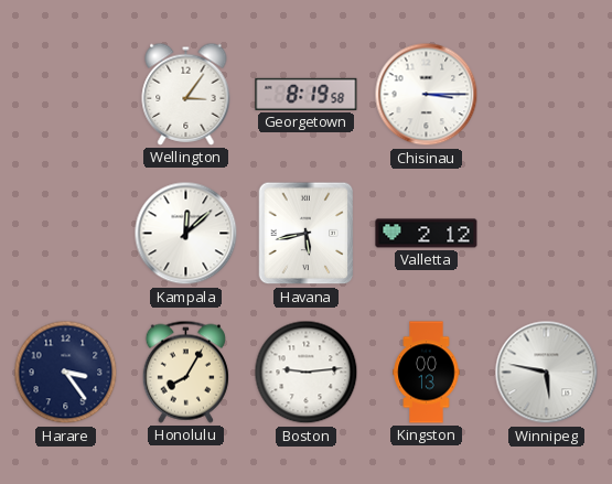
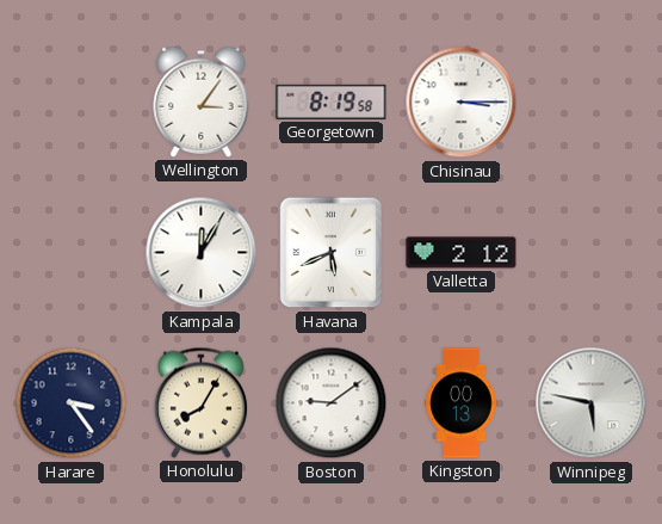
Kampala: 12:08 -> 12:05
Havana: 5:43 -> 5:41
Boston: 9:14 -> 9:09
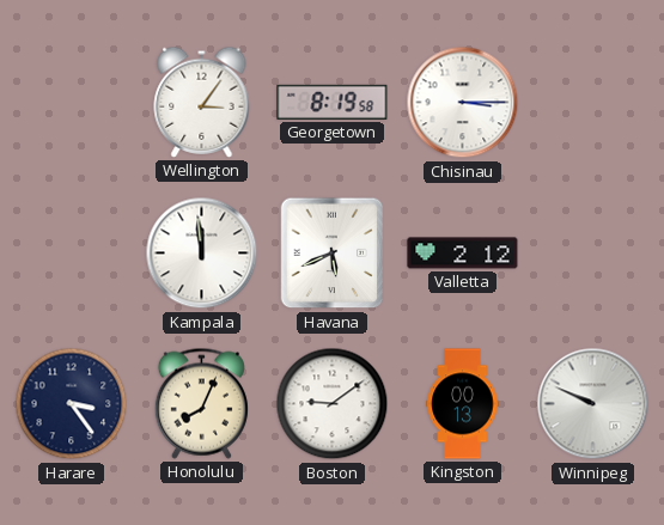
Kampala: 12:05 -> 11:59
Honolulu: 8:05 -> 8:04
Winnipeg: 5:47 -> 9:49
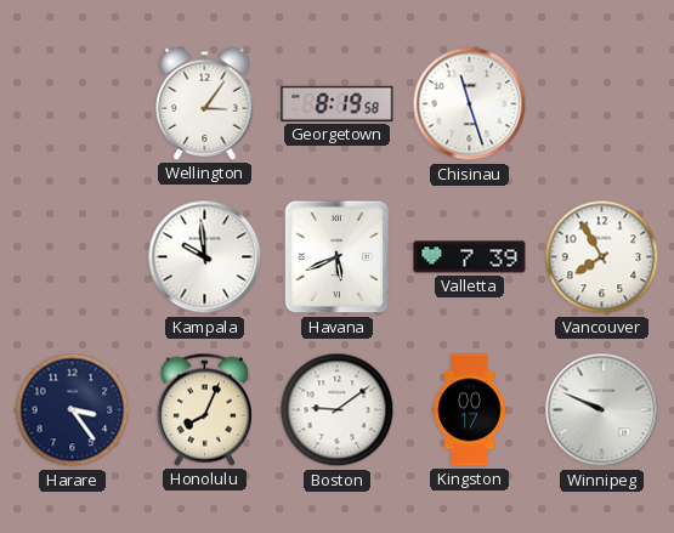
Chisinau: 3:15 -> 11:27
Kampala: 11:59 -> 9:59
Valletta: 2:12 -> 7:39
Vancouver: none -> 7:55
Kingston: 00:13 -> 00:17
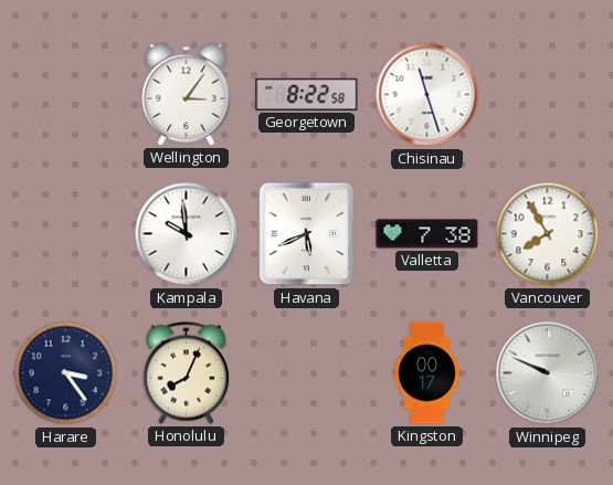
Georgetown: 8:19 -> 8:22
Valletta: 7:39 -> 7:38
Boston: 9:09 -> none
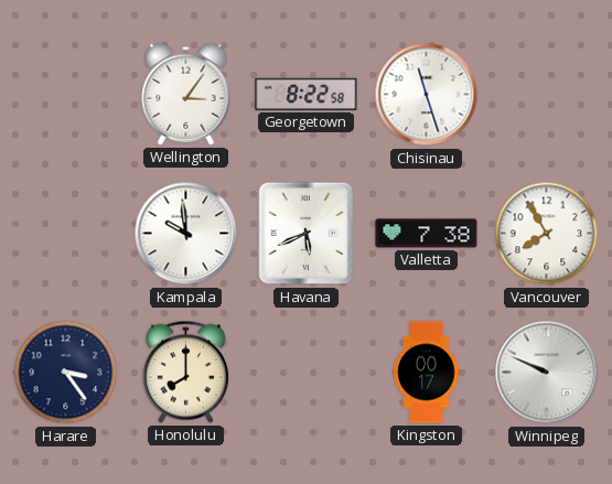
Honolulu: 8:04 -> 8:00
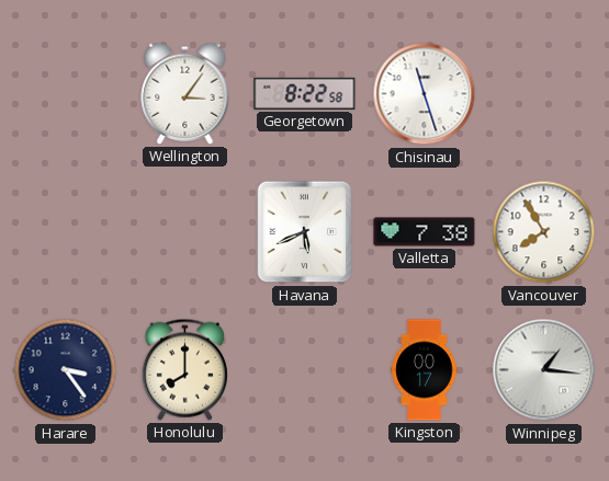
Kampala: 9:59 -> none
Winnipeg: 9:49 -> 1:16
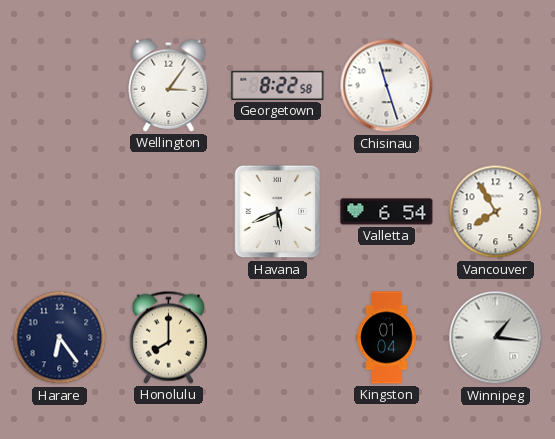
Valletta: 7:38 -> 6:54
Harare: 3:24 -> 6:24
Kingston: 00:17 -> 01:04
